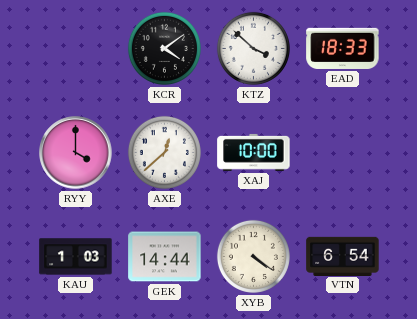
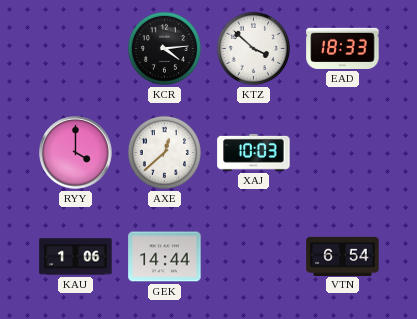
KCR: 4:09 -> 4:14
XAJ: 10:00 -> 10:03
KAU: 1:03 -> 1:06
XYB: 4:21 -> none
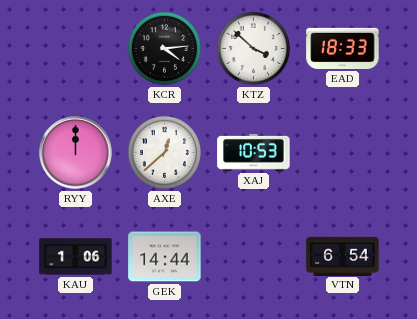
RYY: 4:00 -> 12:00
XAJ: 10:03 -> 10:53
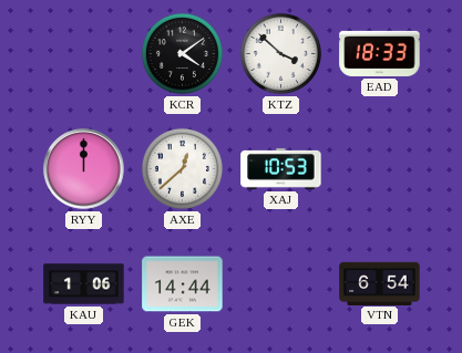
KCR: 4:14 -> 4:09
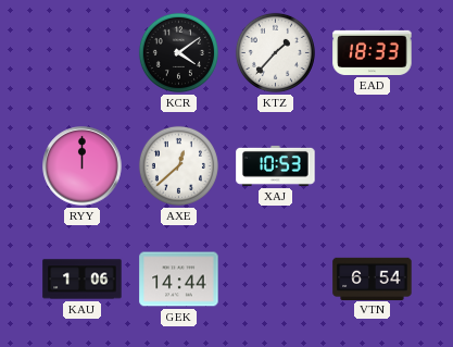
KTZ: 3:52 -> 1:37
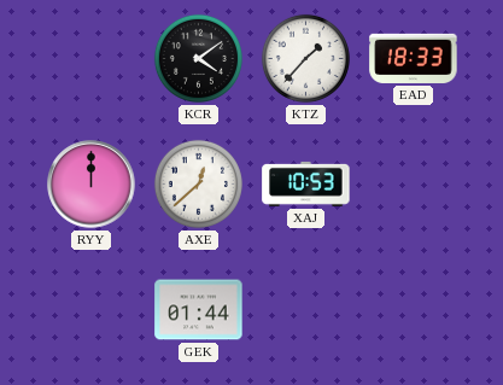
KAU: 1:06 -> none
GEK: 14:44 -> 01:44
VTN: 6:54 -> none
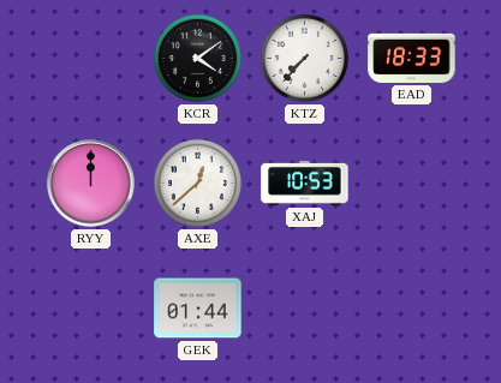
KTZ: 1:37 -> 7:37
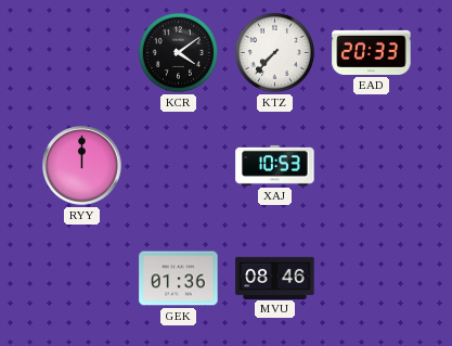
EAD: 18:33 -> 20:33
AXE: 12:38 -> none
GEK: 01:44 -> 01:36
MVU: none -> 08:46
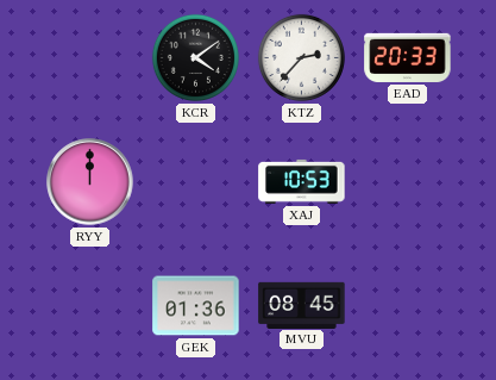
KTZ: 7:37 -> 2:37
MVU: 08:46 -> 08:45
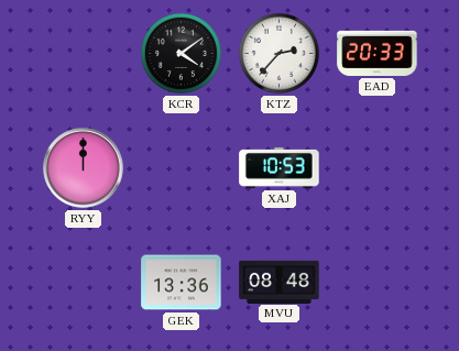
GEK: 01:36 -> 13:36
MVU: 08:45 -> 08:48
